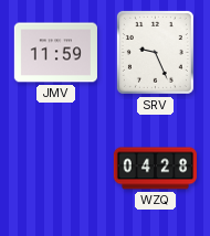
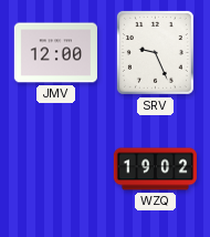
JMV: 11:59 -> 12:00
WZQ: 04:28 -> 19:02
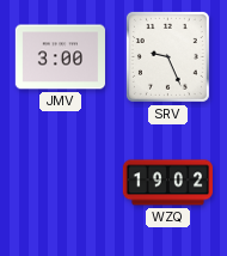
JMV: 12:00 -> 3:00
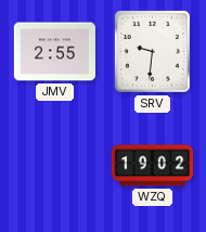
JMV: 3:00 -> 2:55
SRV: 9:26 -> 9:31
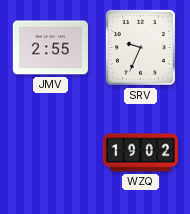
SRV: 9:31 -> 9:34
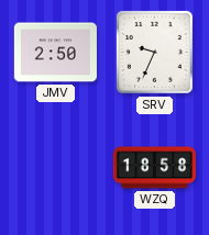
JMV: 2:55 -> 2:50
WZQ: 19:02 -> 18:58
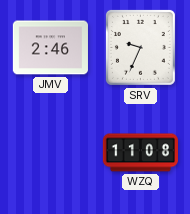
JMV: 2:50 -> 2:46
WZQ: 18:58 -> 11:08
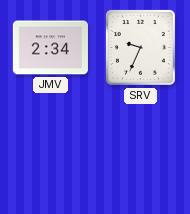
JMV: 2:46 -> 2:34
WZQ: 11:08 -> none
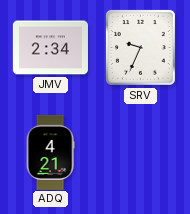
ADQ: none -> 4:21
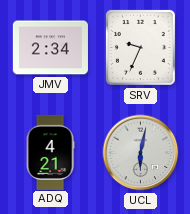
UCL: none -> 6:02
